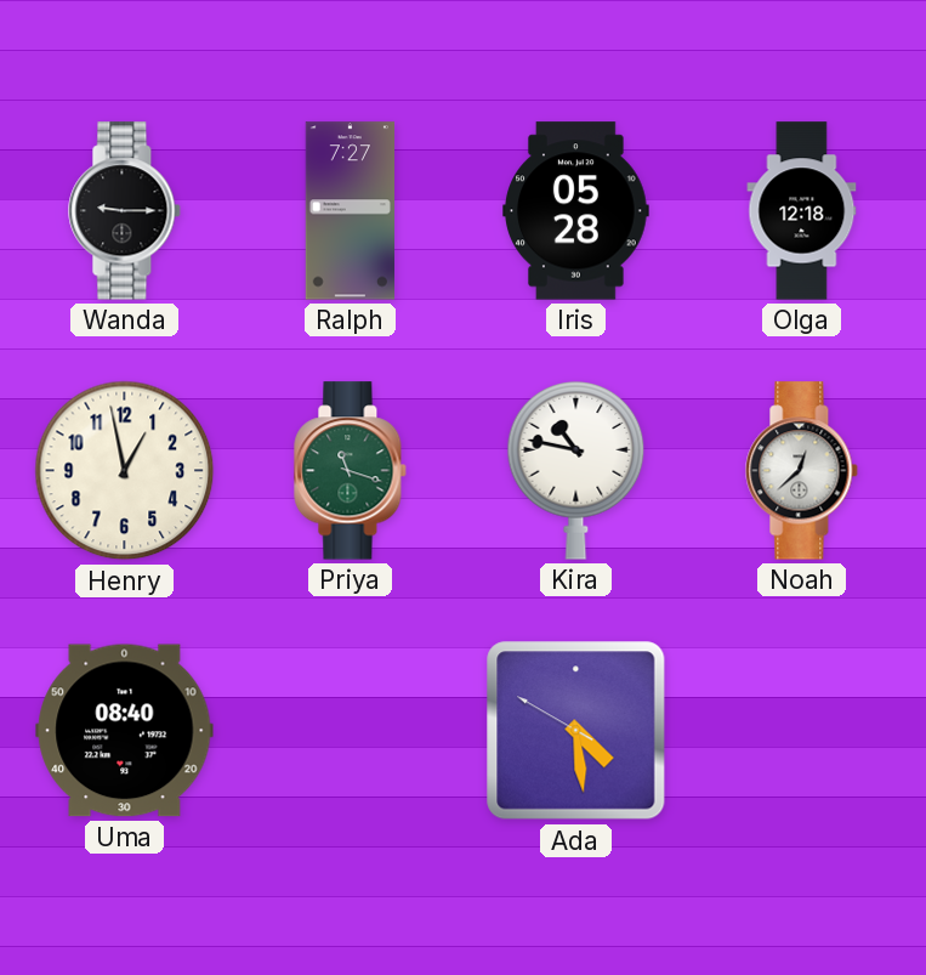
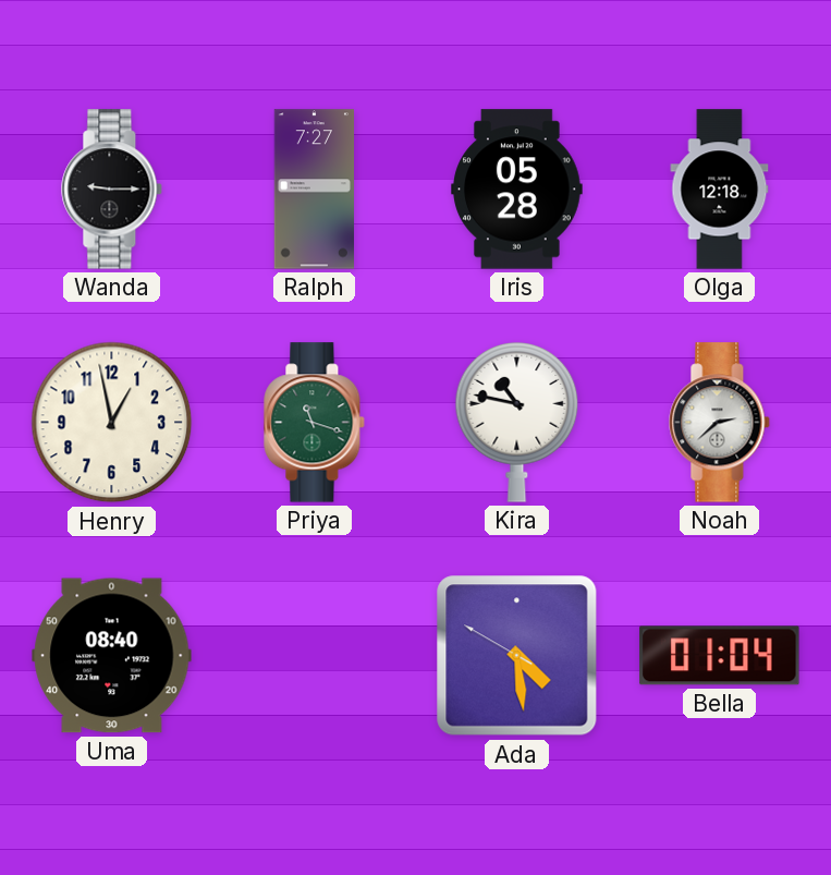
Noah: 12:38 -> 2:38
Bella: none -> 01:04
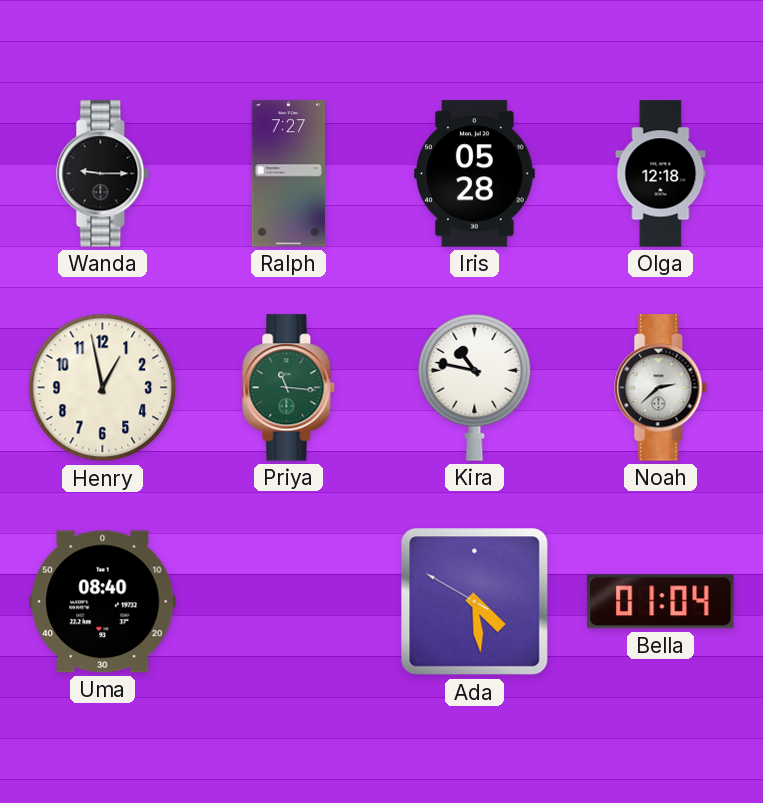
Priya: 11:18 -> 11:16
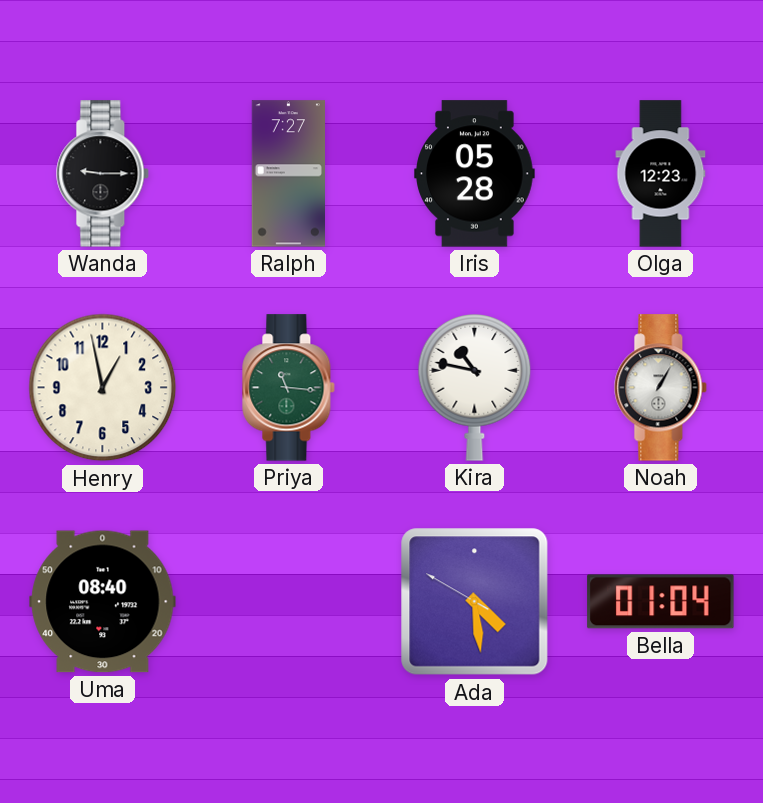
Olga: 12:18 -> 12:23
Noah: 2:38 -> 1:05
